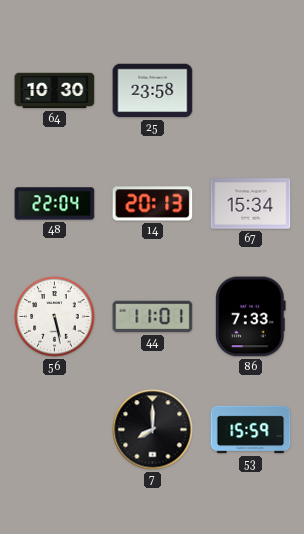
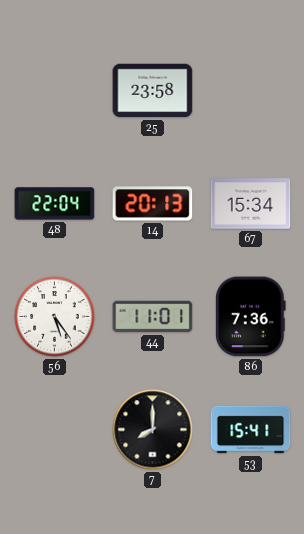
64: 10:30 -> none
56: 5:28 -> 5:24
86: 7:33 -> 7:36
53: 15:59 -> 15:41
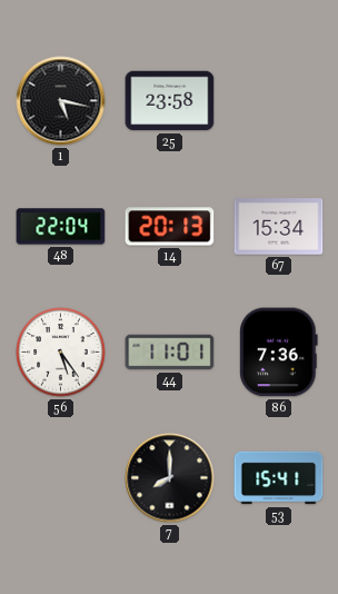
1: none -> 5:17
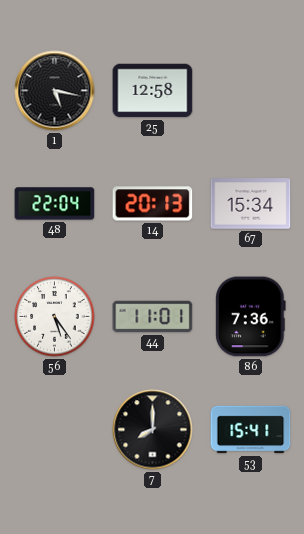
25: 23:58 -> 12:58
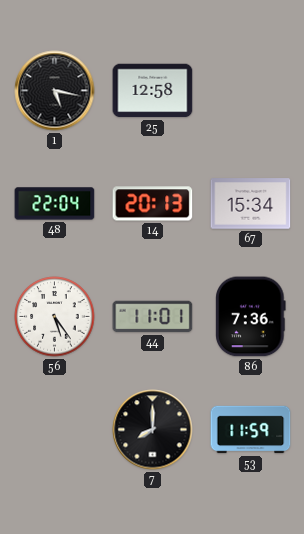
53: 15:41 -> 11:59
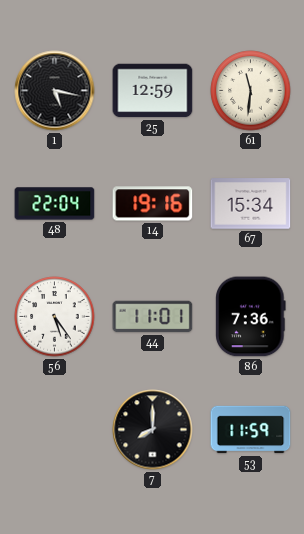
25: 12:58 -> 12:59
61: none -> 11:31
14: 20:13 -> 19:16
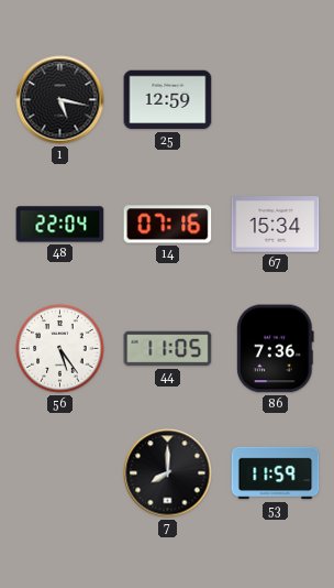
61: 11:31 -> none
14: 19:16 -> 07:16
44: 11:01 -> 11:05
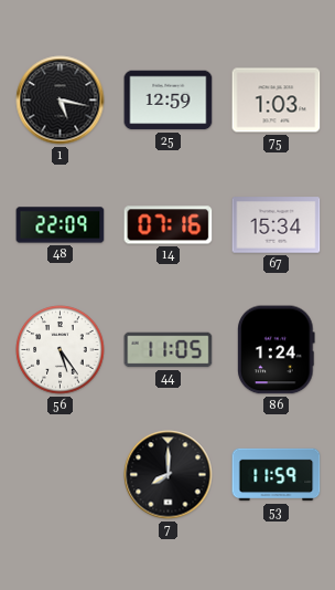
75: none -> 1:03
48: 22:04 -> 22:09
86: 7:36 -> 1:24
